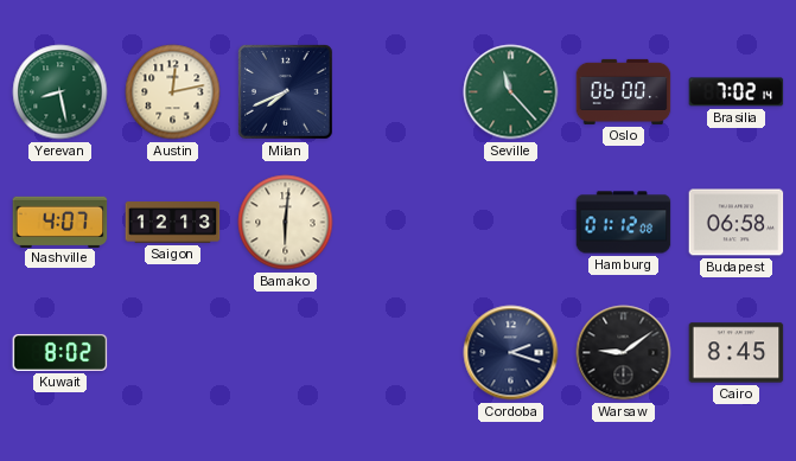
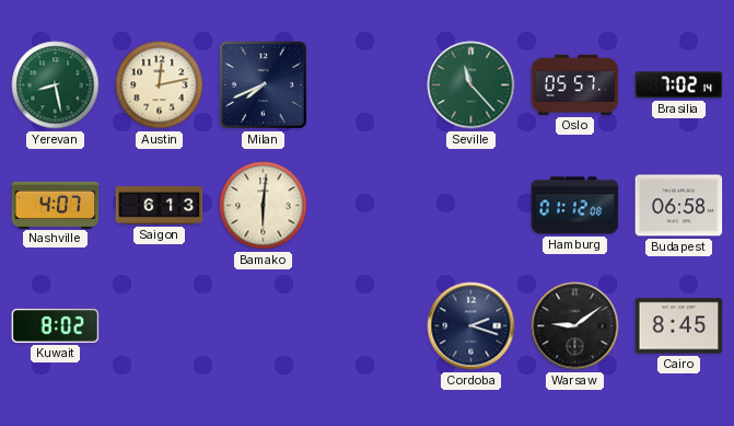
Oslo: 06:00 -> 05:57
Saigon: 12:13 -> 6:13
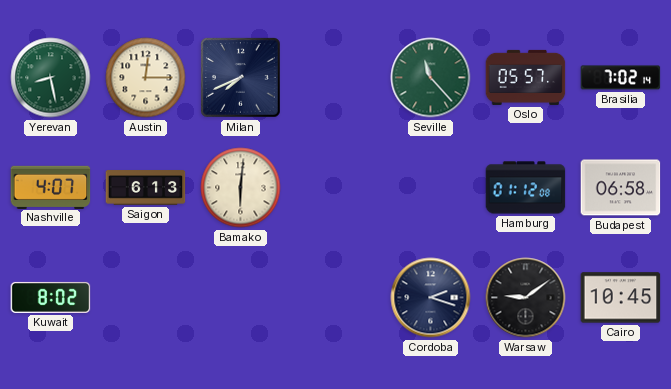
Austin: 12:13 -> 12:15
Cairo: 8:45 -> 10:45
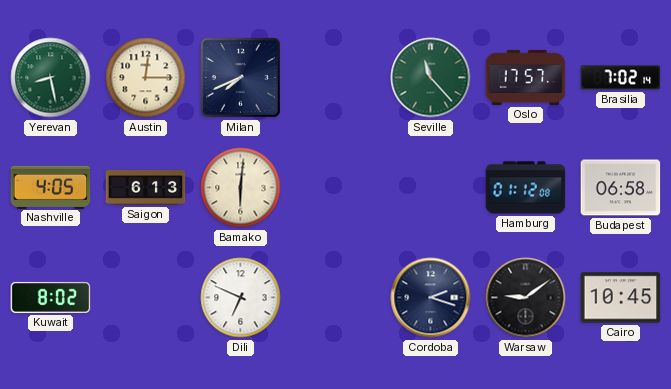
Oslo: 05:57 -> 17:57
Nashville: 4:07 -> 4:05
Dili: none -> 6:49
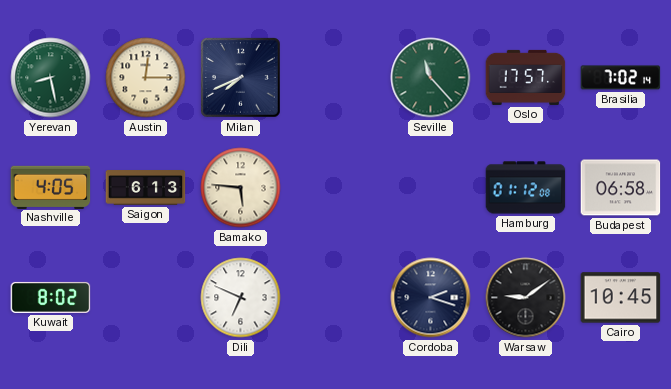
Bamako: 6:01 -> 5:46
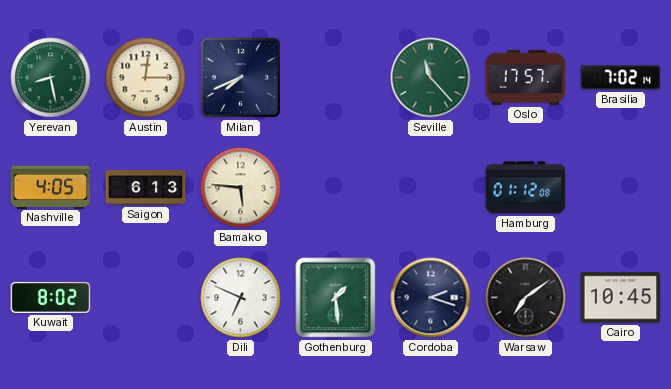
Budapest: 06:58 -> none
Gothenburg: none -> 1:29
Warsaw: 9:09 -> 7:09
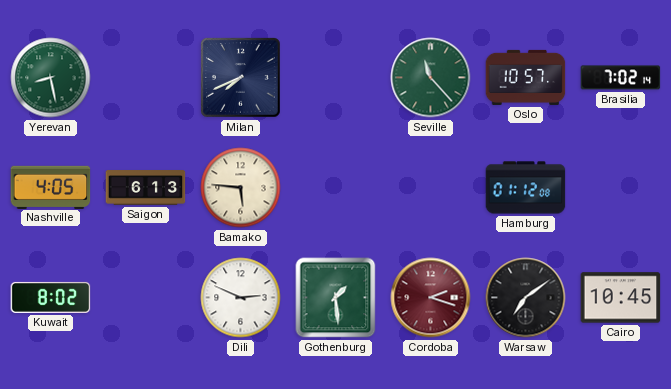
Austin: 12:15 -> none
Oslo: 17:57 -> 10:57
Dili: 6:49 -> 2:49
Cordoba dial: navy -> burgundy
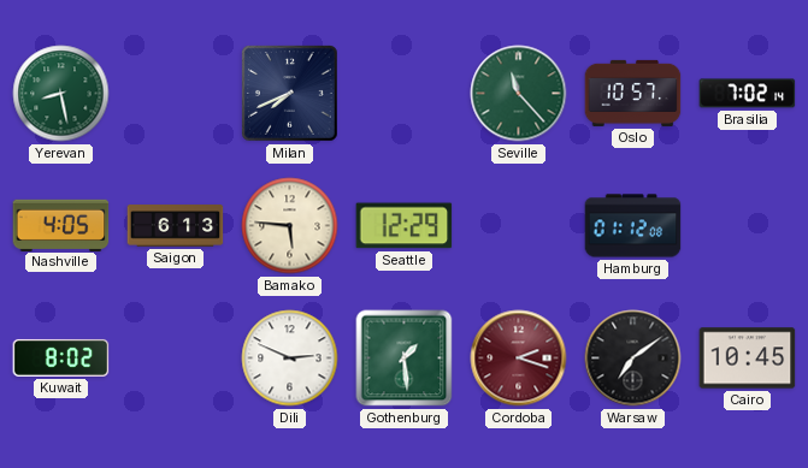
Seattle: none -> 12:29
